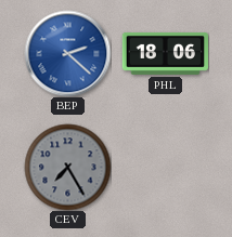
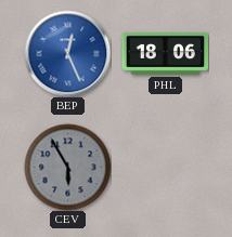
BEP: 2:22 -> 12:26
CEV: 7:25 -> 5:55
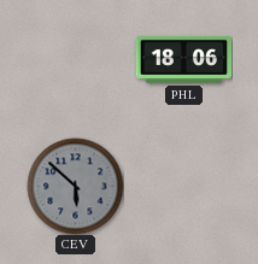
BEP: 12:26 -> none
CEV: 5:55 -> 5:52
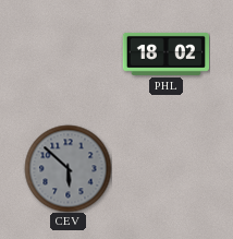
PHL: 18:06 -> 18:02
